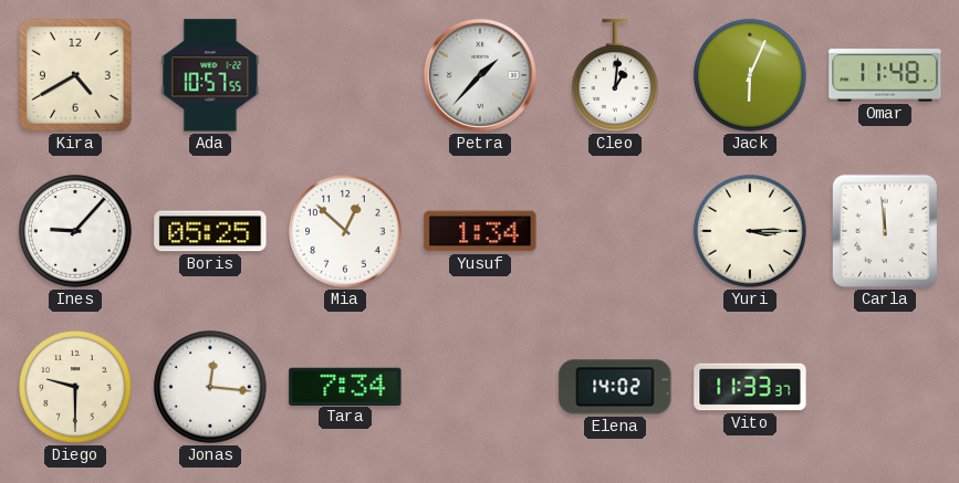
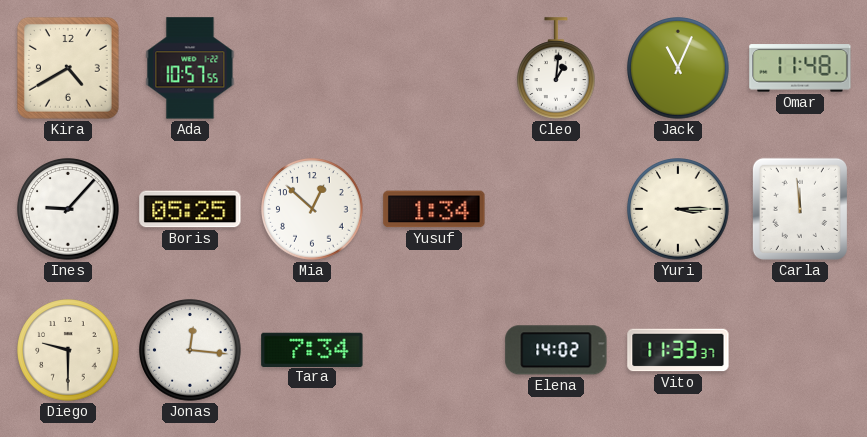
Petra: 1:37 -> none
Jack: 6:04 -> 11:04
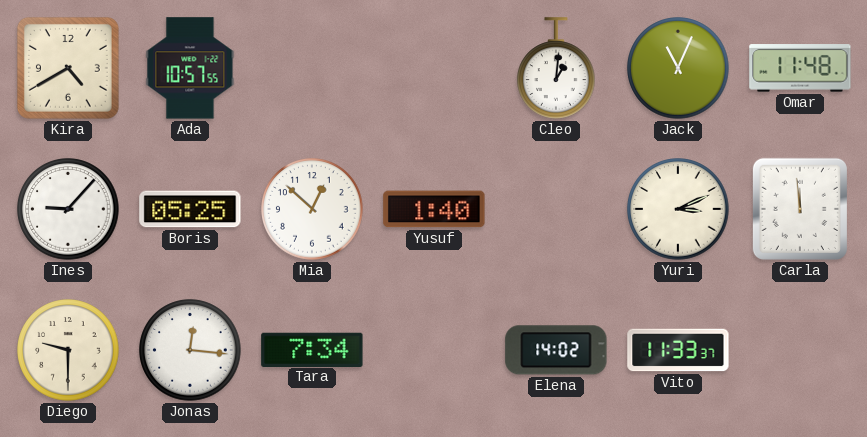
Yusuf: 1:34 -> 1:40
Yuri: 3:15 -> 3:11
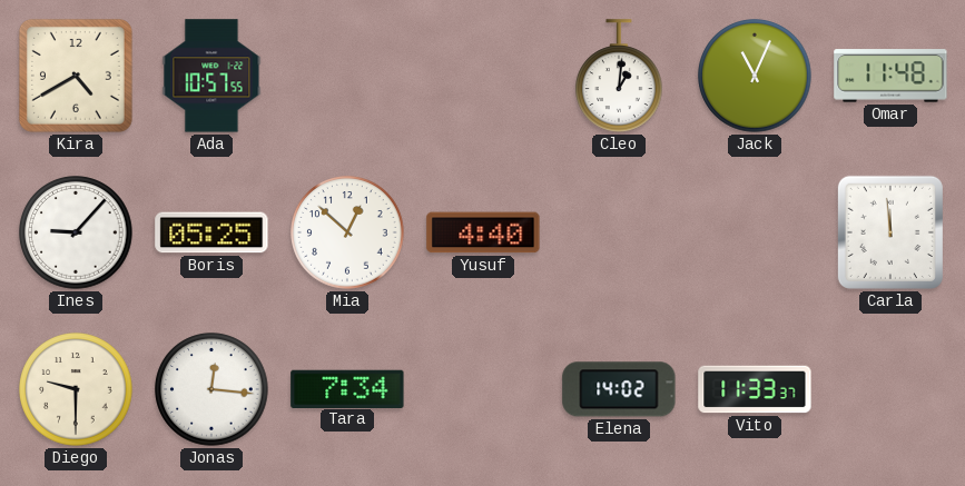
Yusuf: 1:40 -> 4:40
Yuri: 3:11 -> none
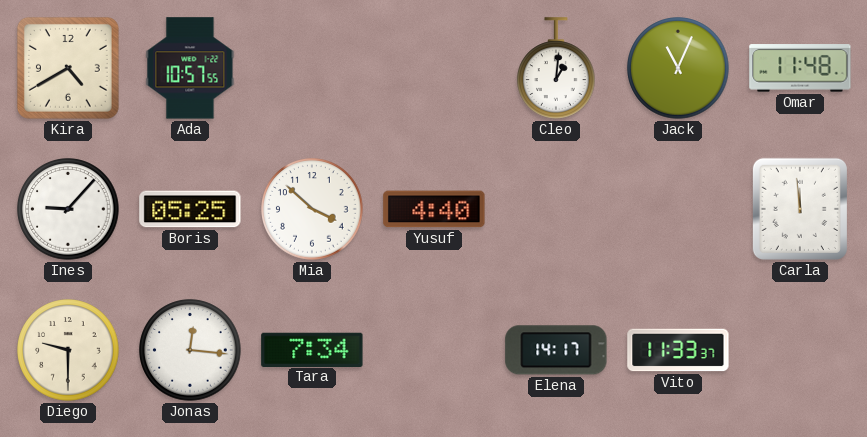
Mia: 12:52 -> 3:52
Elena: 14:02 -> 14:17
